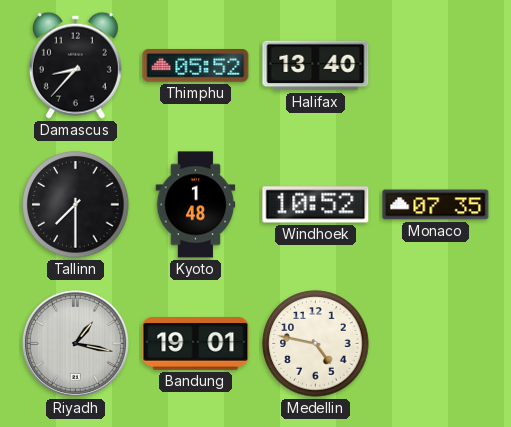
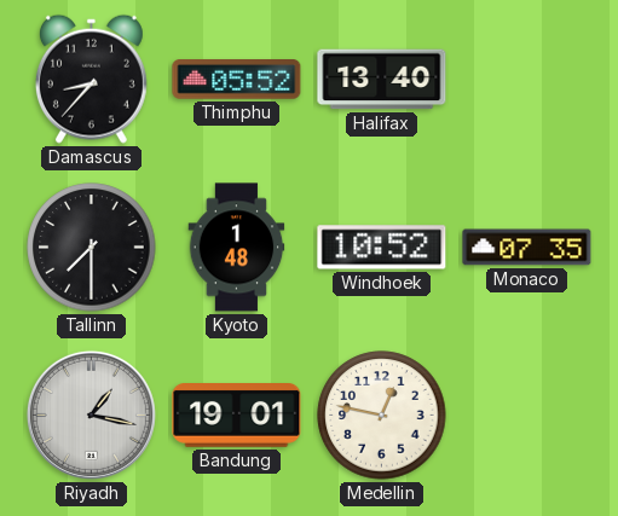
Medellin: 4:47 -> 12:47
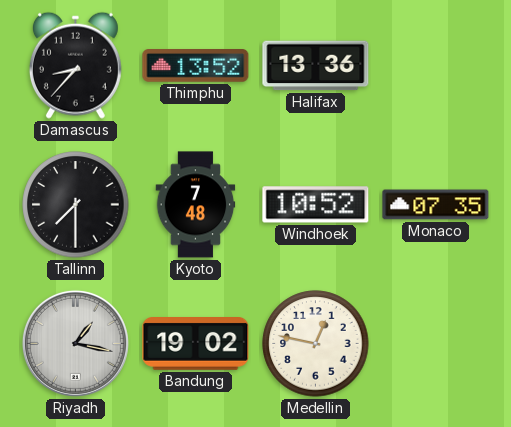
Thimphu: 05:52 -> 13:52
Halifax: 13:40 -> 13:36
Kyoto: 1:48 -> 7:48
Bandung: 19:01 -> 19:02
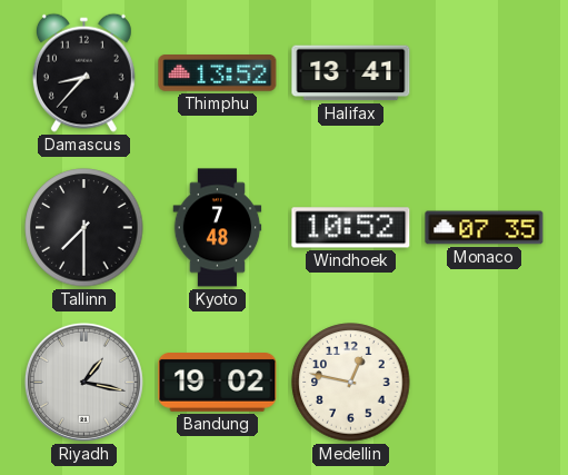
Halifax: 13:36 -> 13:41
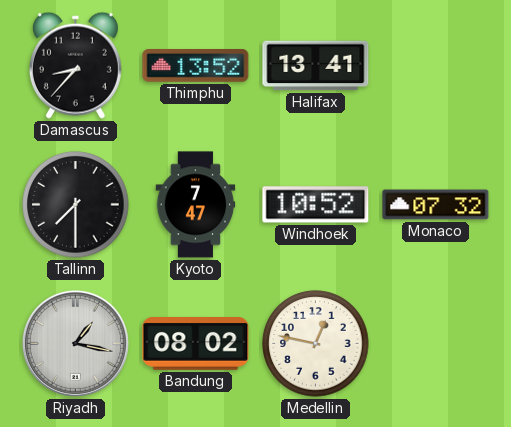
Kyoto: 7:48 -> 7:47
Monaco: 07:35 -> 07:32
Bandung: 19:02 -> 08:02
